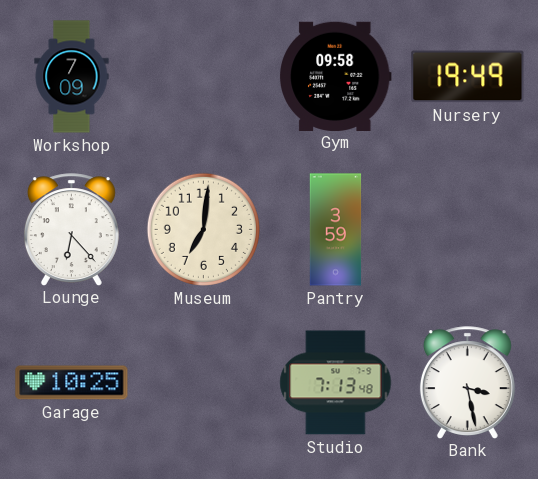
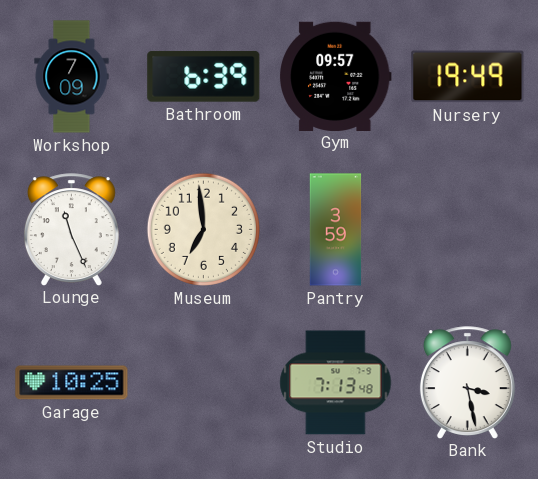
Bathroom: none -> 6:39
Gym: 09:58 -> 09:57
Lounge: 6:23 -> 11:26
Museum: 7:01 -> 6:59
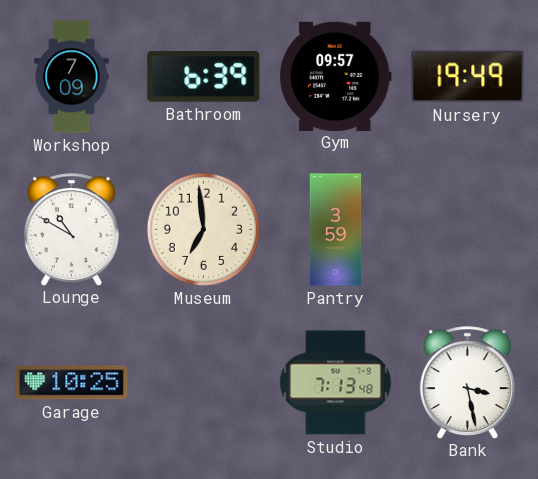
Lounge: 11:26 -> 10:50
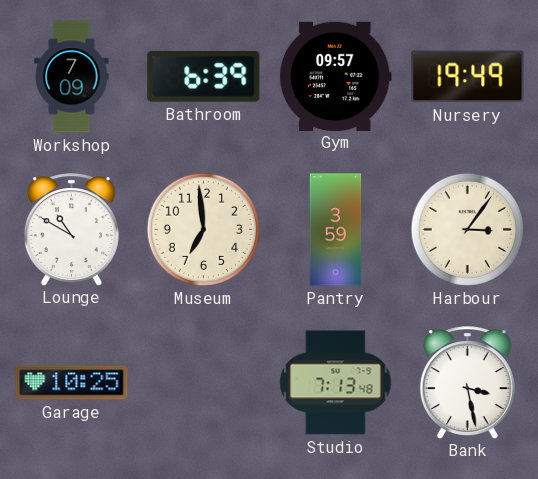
Harbour: none -> 3:06
